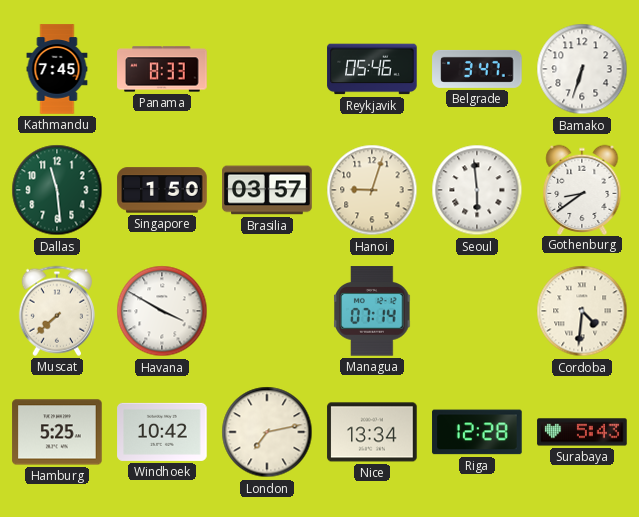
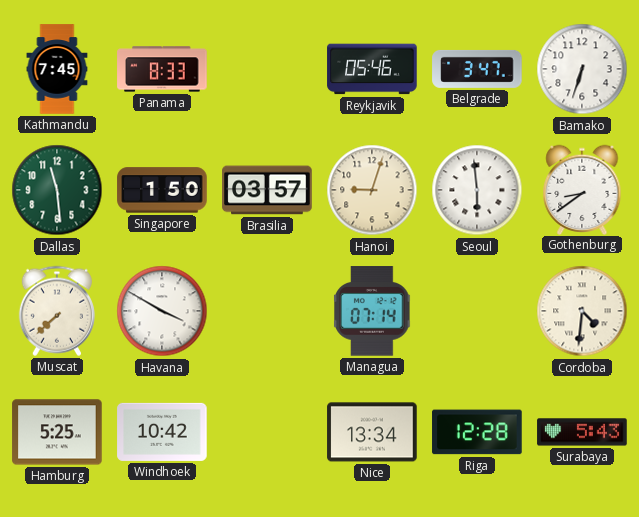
London: 7:13 -> none
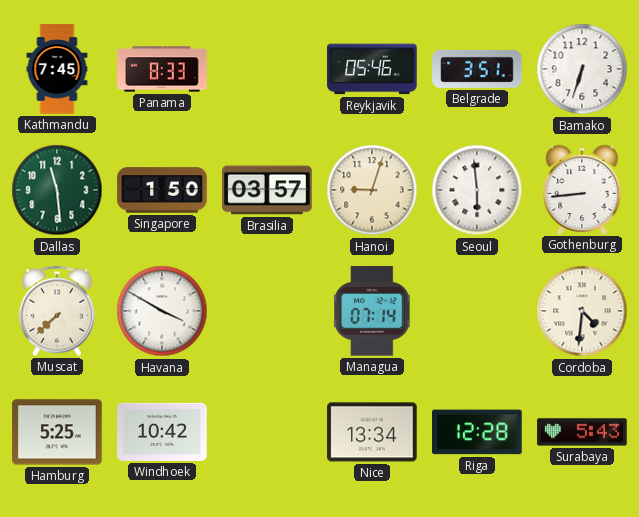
Belgrade: 3:47 -> 3:51
Gothenburg: 8:39 -> 8:44
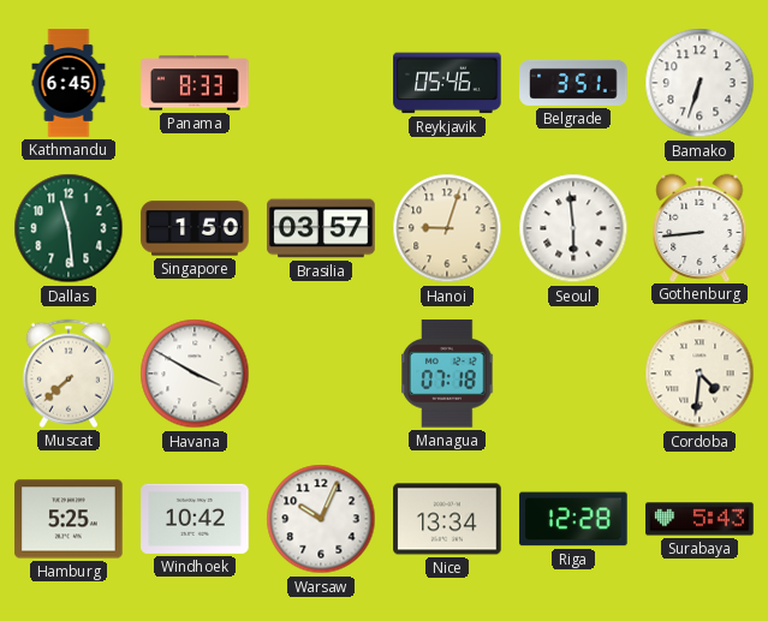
Kathmandu: 7:45 -> 6:45
Managua: 07:14 -> 07:18
Warsaw: none -> 10:04
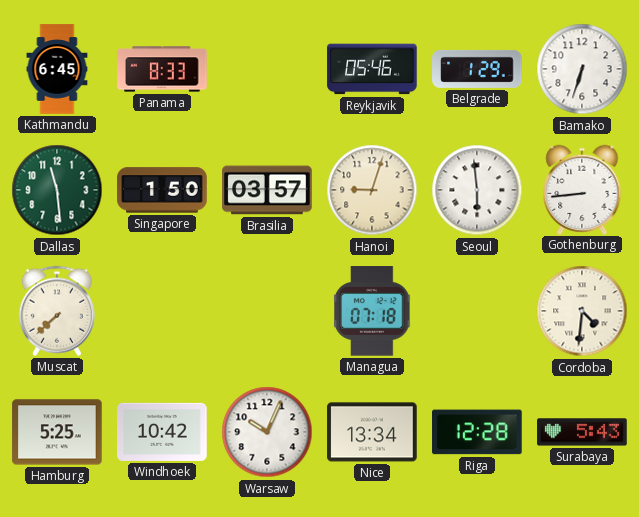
Belgrade: 3:51 -> 1:29
Havana: 3:50 -> none
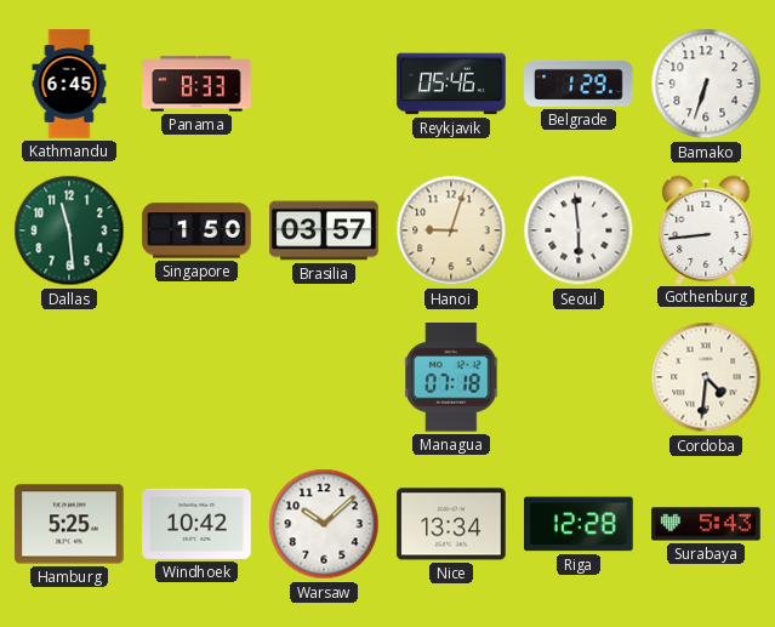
Muscat: 7:38 -> none
Warsaw: 10:04 -> 10:08
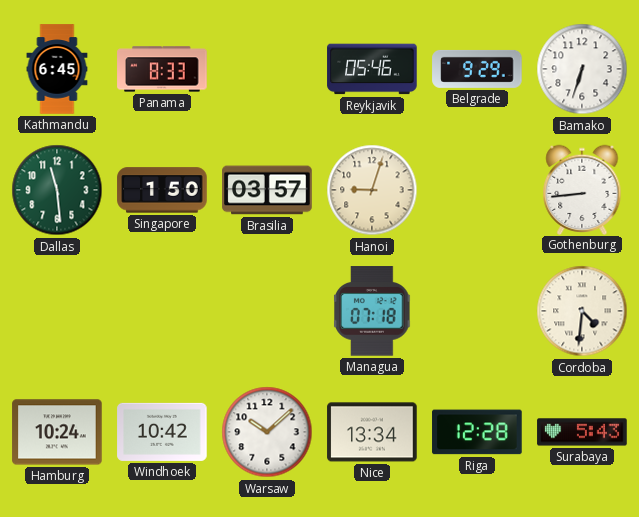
Belgrade: 1:29 -> 9:29
Seoul: 5:59 -> none
Hamburg: 5:25 -> 10:24
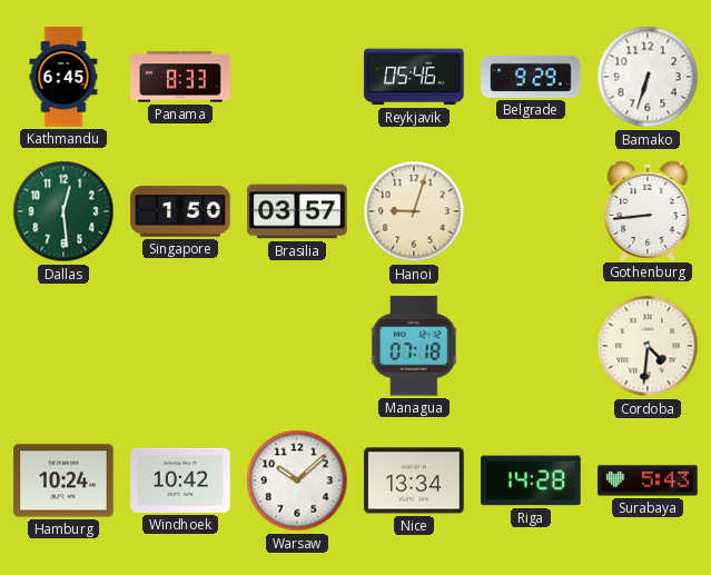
Dallas: 11:29 -> 12:29
Riga: 12:28 -> 14:28
